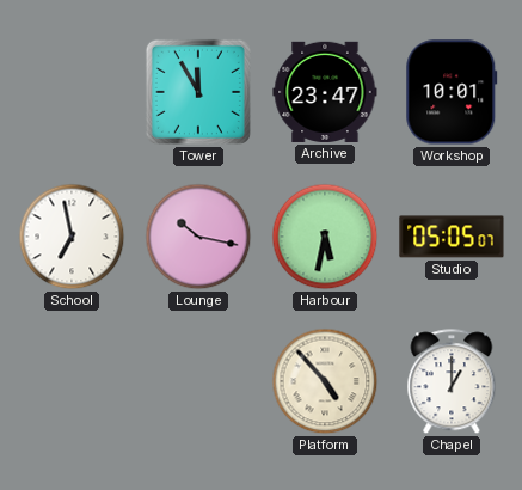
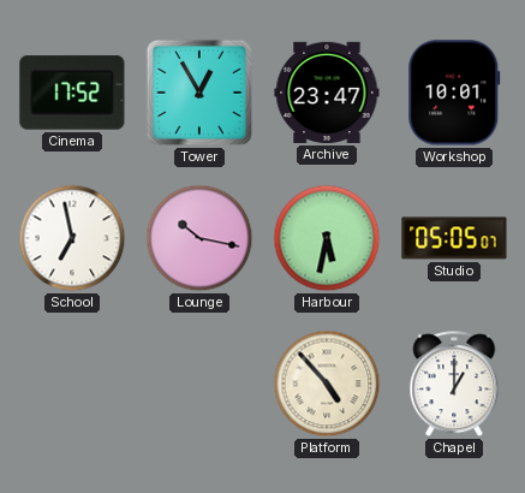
Cinema: none -> 17:52
Tower: 11:55 -> 12:55
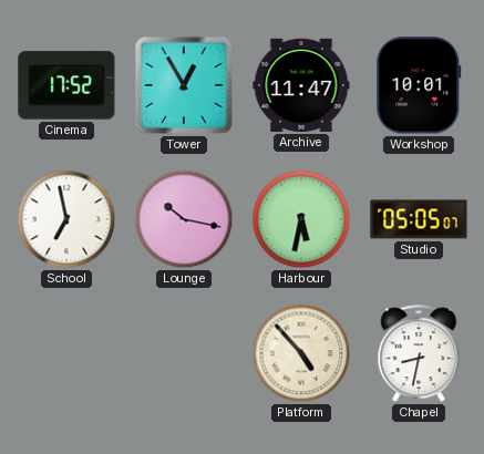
Archive: 23:47 -> 11:47
Chapel: 1:00 -> 8:32
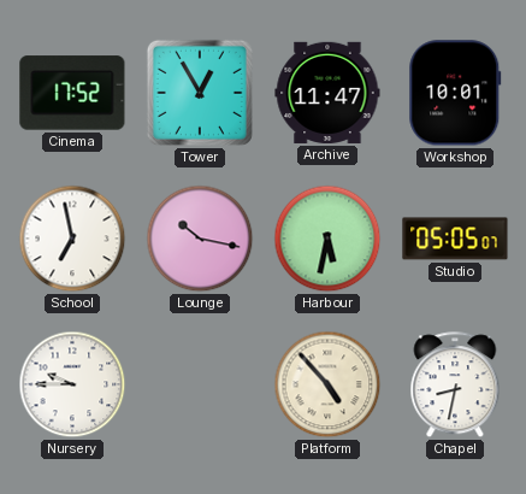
Nursery: none -> 9:45
